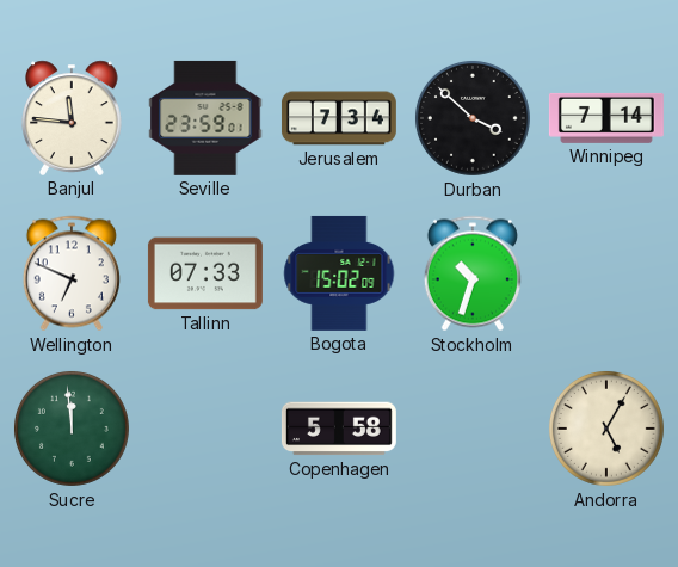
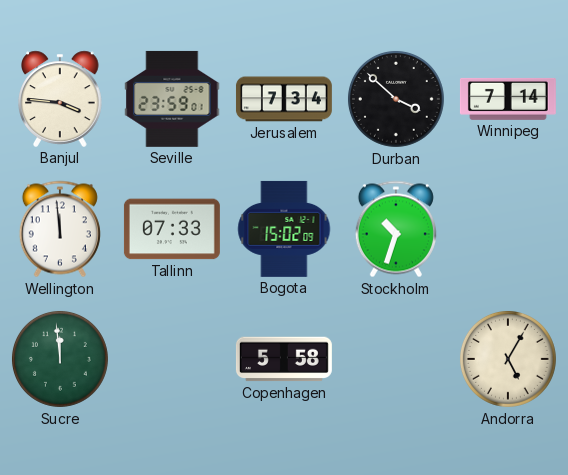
Banjul: 11:46 -> 3:46
Wellington: 6:49 -> 11:59
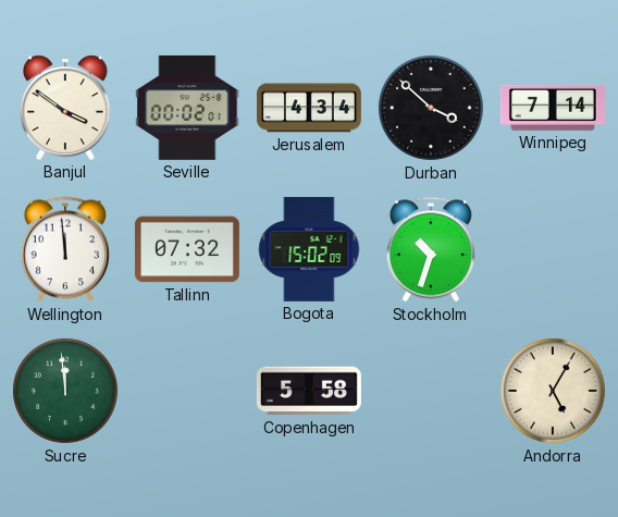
Banjul: 3:46 -> 3:51
Seville: 23:59 -> 00:02
Jerusalem: 7:34 -> 4:34
Tallinn: 07:33 -> 07:32
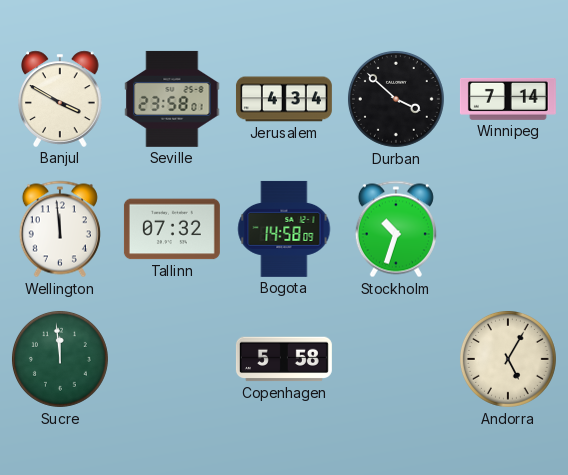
Banjul: 3:51 -> 3:50
Seville: 00:02 -> 23:58
Bogota: 15:02 -> 14:58
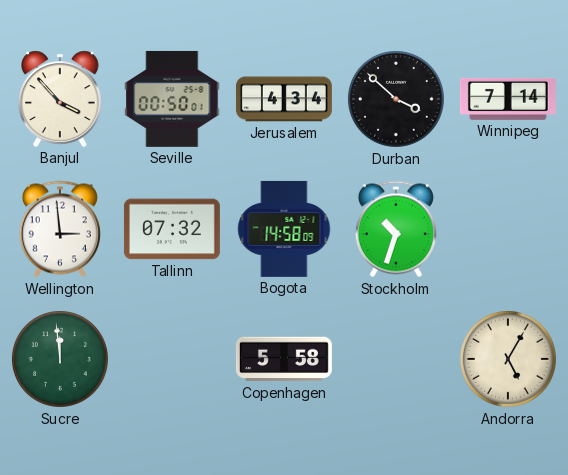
Banjul: 3:50 -> 3:53
Seville: 23:58 -> 00:50
Wellington: 11:59 -> 2:59
